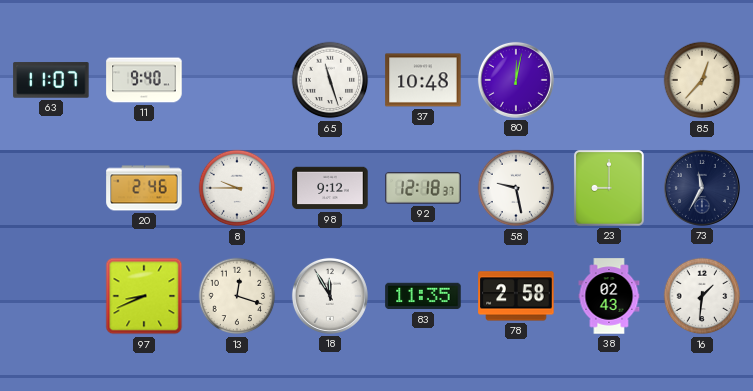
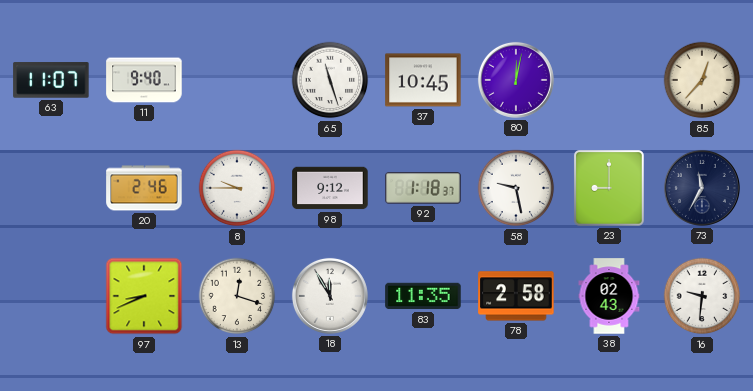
37: 10:48 -> 10:45
92: 12:18 -> 1:18
16: 1:31 -> 9:31
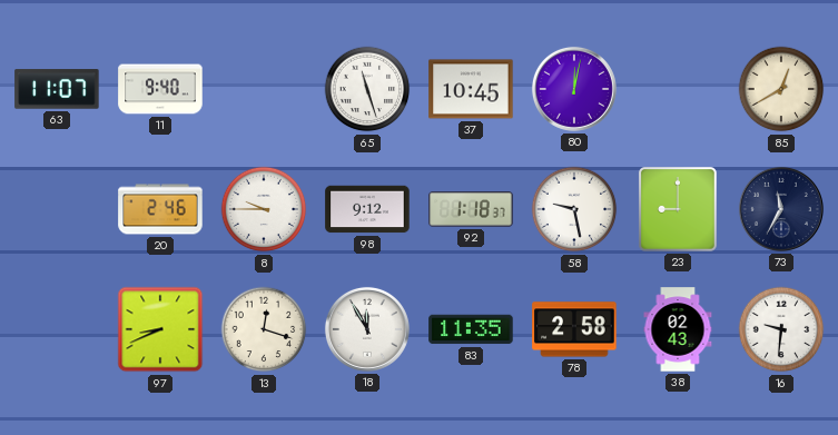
85: 12:37 -> 12:40
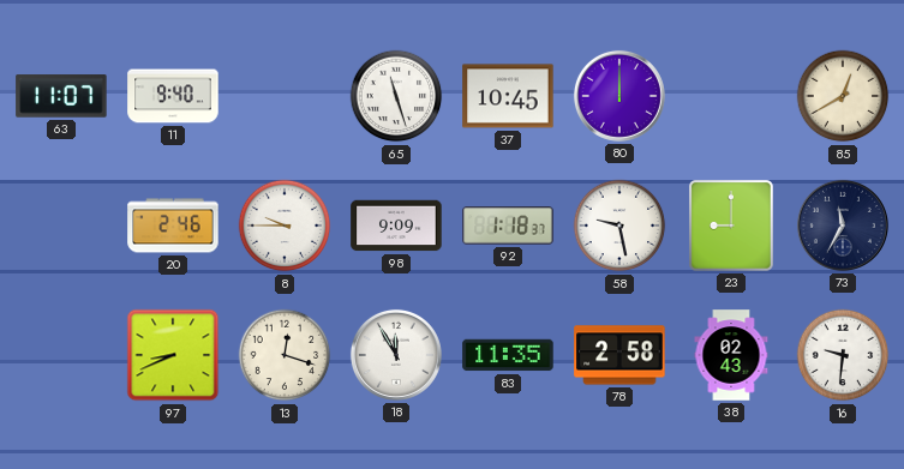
80: 12:02 -> 12:00
98: 9:12 -> 9:09
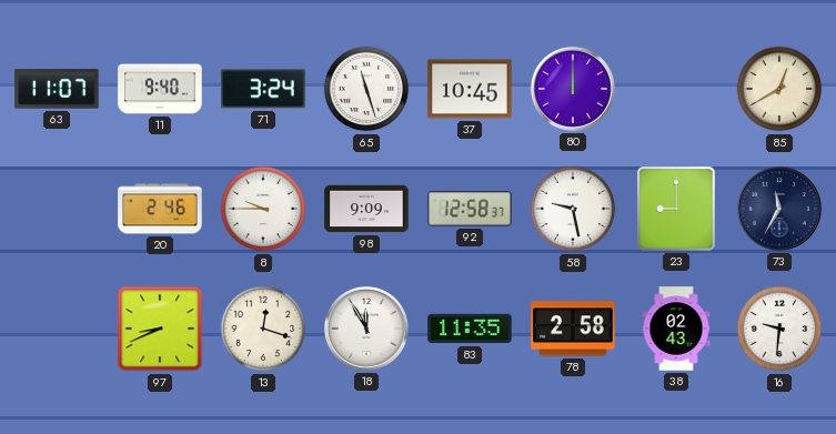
71: none -> 3:24
92: 1:18 -> 12:58
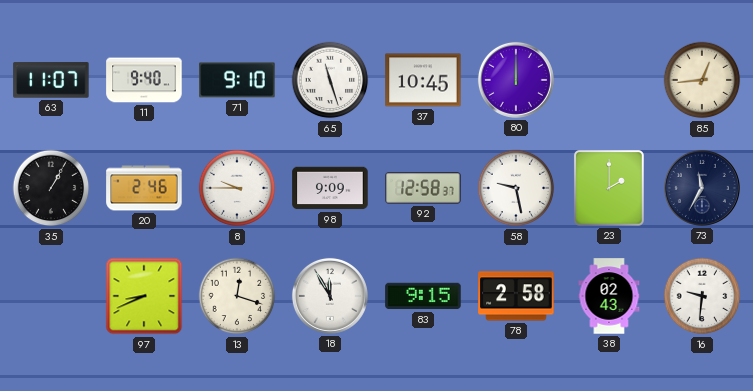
71: 3:24 -> 9:10
85: 12:40 -> 12:44
35: none -> 1:05
23: 9:00 -> 2:00
83: 11:35 -> 9:15
